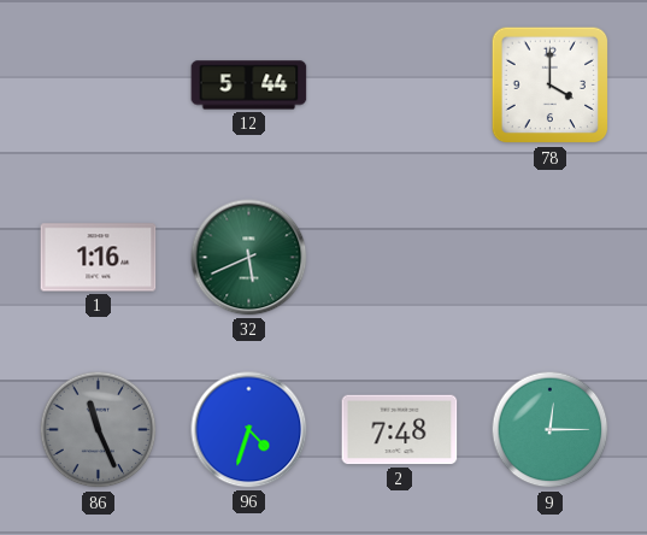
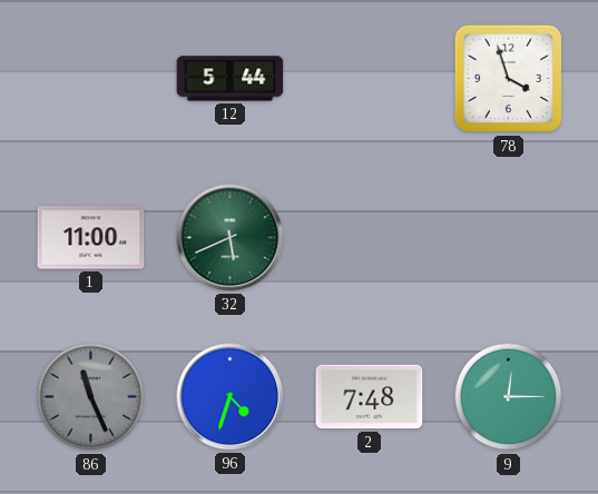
78: 4:00 -> 3:57
1: 1:16 -> 11:00
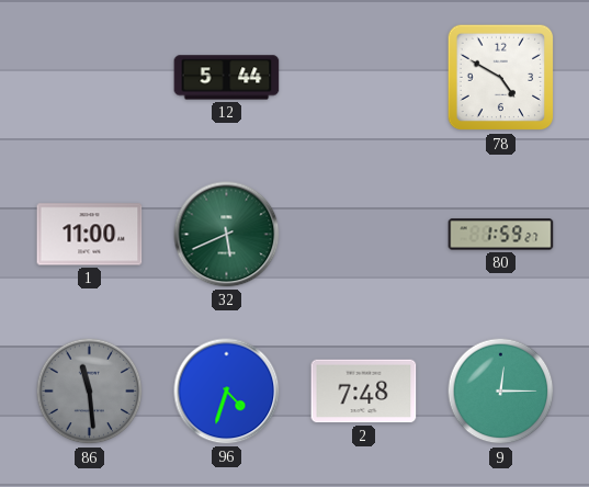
78: 3:57 -> 4:50
80: none -> 1:59
86: 11:26 -> 11:29
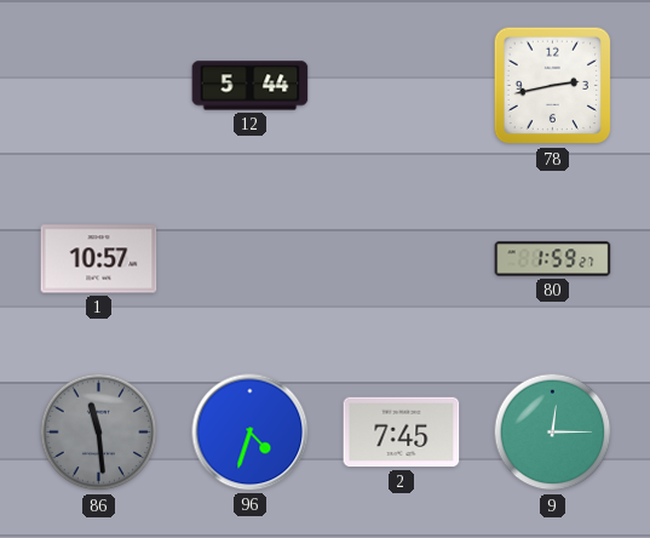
78: 4:50 -> 2:43
1: 11:00 -> 10:57
32: 5:41 -> none
2: 7:48 -> 7:45
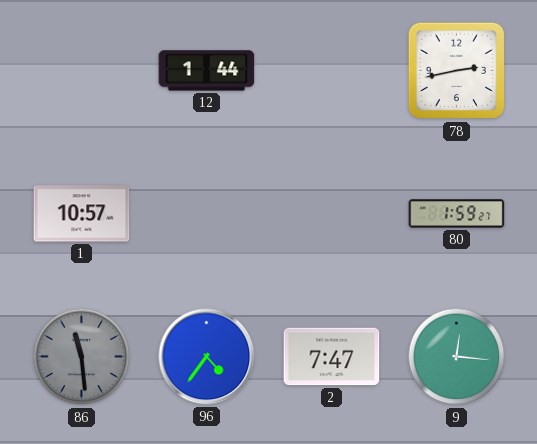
12: 5:44 -> 1:44
96: 4:33 -> 4:36
2: 7:45 -> 7:47
9: 12:15 -> 12:16
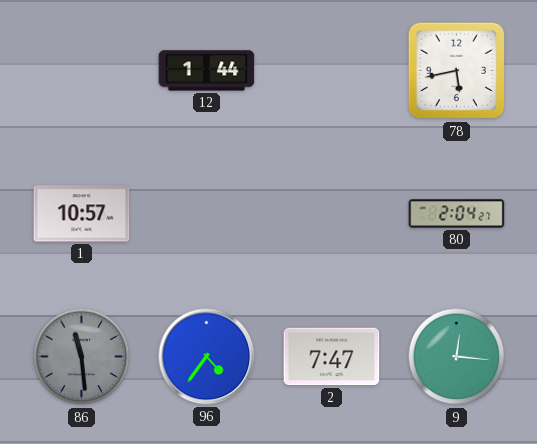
78: 2:43 -> 5:43
80: 1:59 -> 2:04
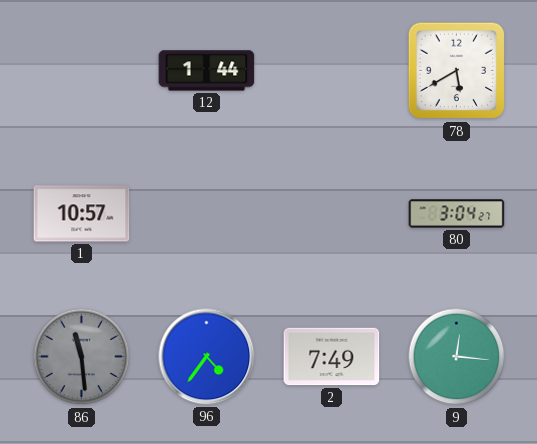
78: 5:43 -> 5:40
80: 2:04 -> 3:04
2: 7:47 -> 7:49
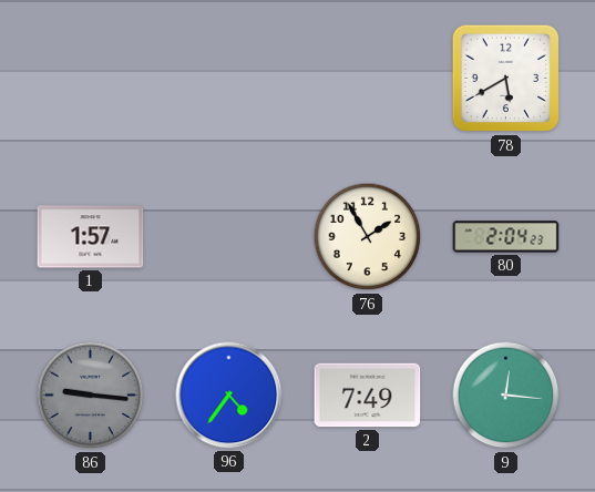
12: 1:44 -> none
1: 10:57 -> 1:57
76: none -> 1:55
80: 3:04 -> 2:04
86: 11:29 -> 9:16
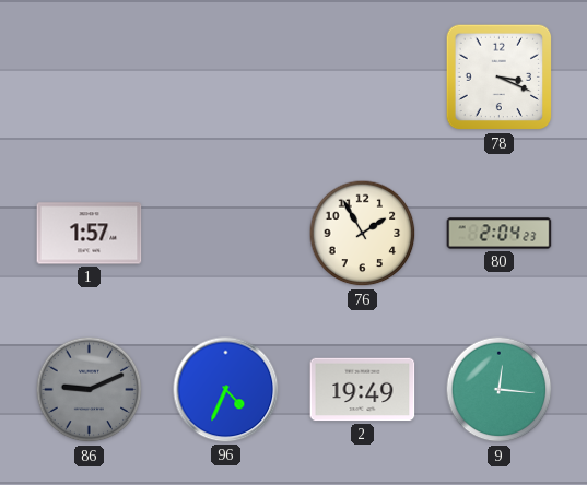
78: 5:40 -> 3:19
86: 9:16 -> 9:11
96: 4:36 -> 4:34
2: 7:49 -> 19:49
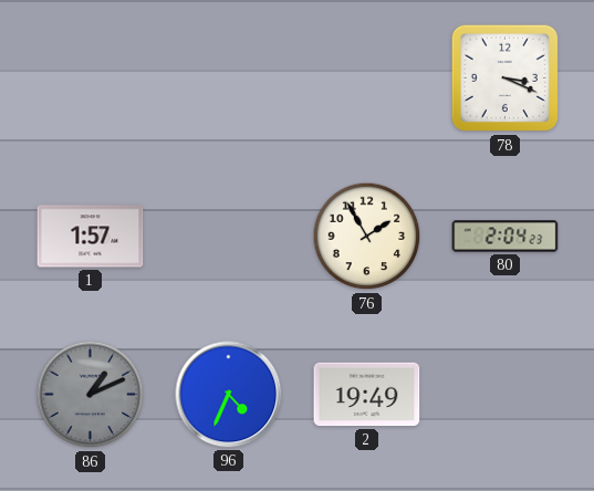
86: 9:11 -> 1:11
9: 12:16 -> none
